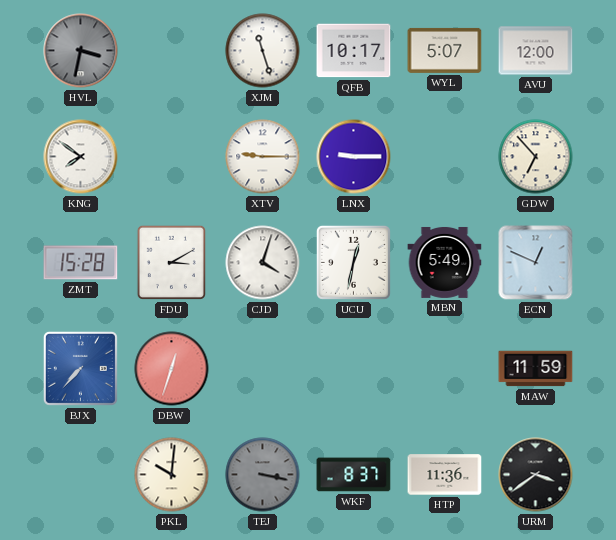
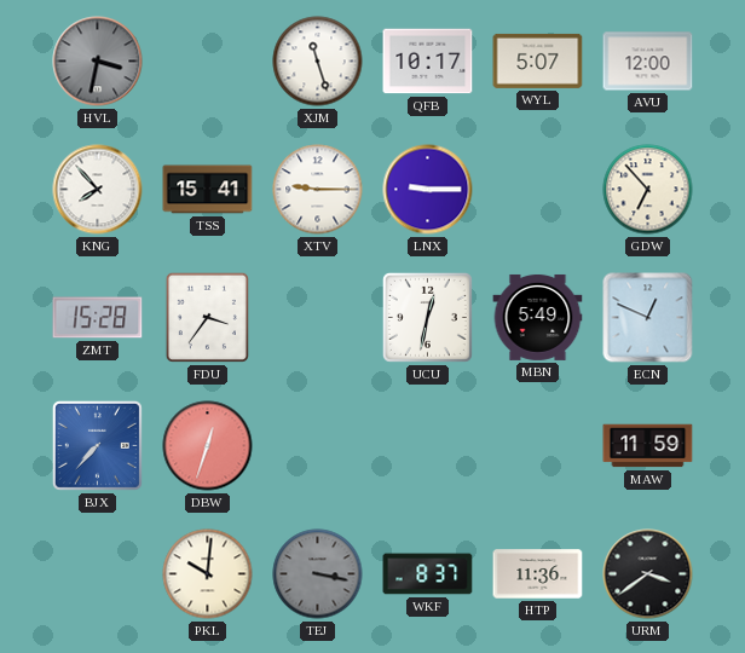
KNG: 7:51 -> 7:53
TSS: none -> 15:41
FDU: 3:10 -> 3:36
CJD: 4:03 -> none
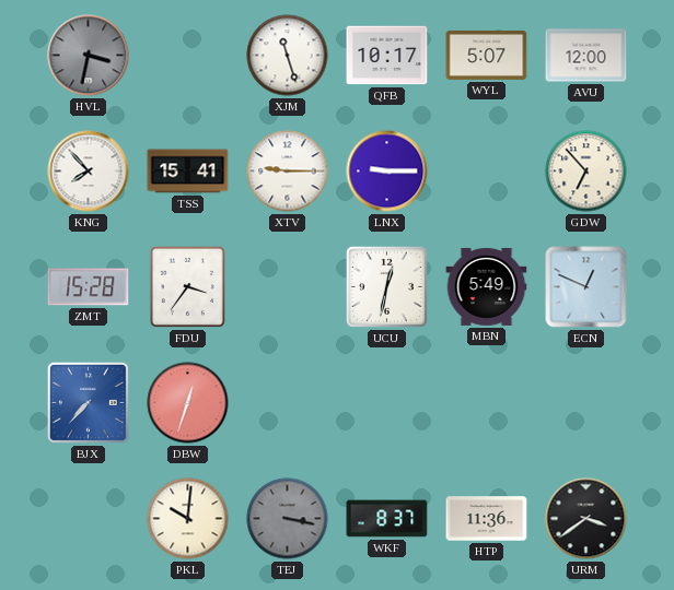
MAW: 11:59 -> none
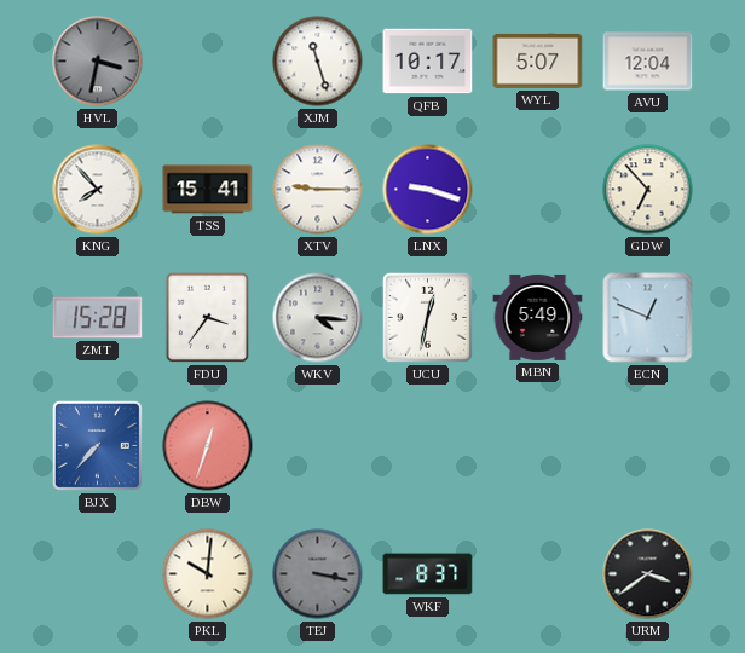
AVU: 12:00 -> 12:04
LNX: 9:15 -> 9:18
WKV: none -> 4:16
HTP: 11:36 -> none
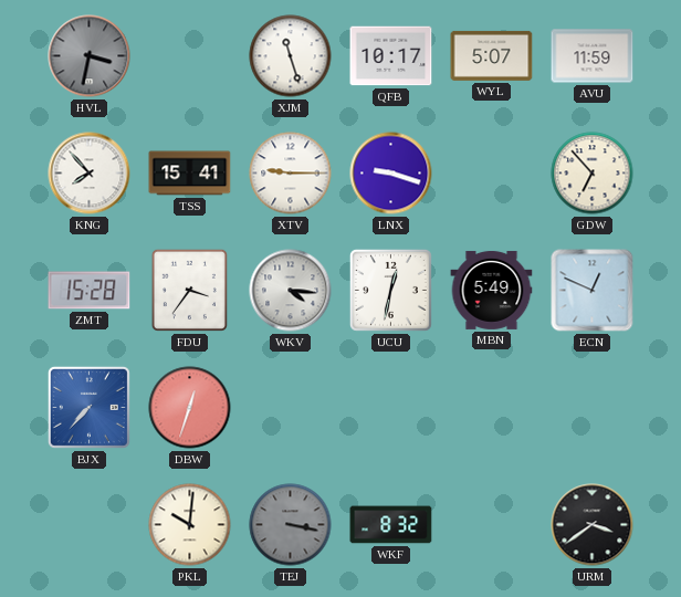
AVU: 12:04 -> 11:59
WKF: 8:37 -> 8:32
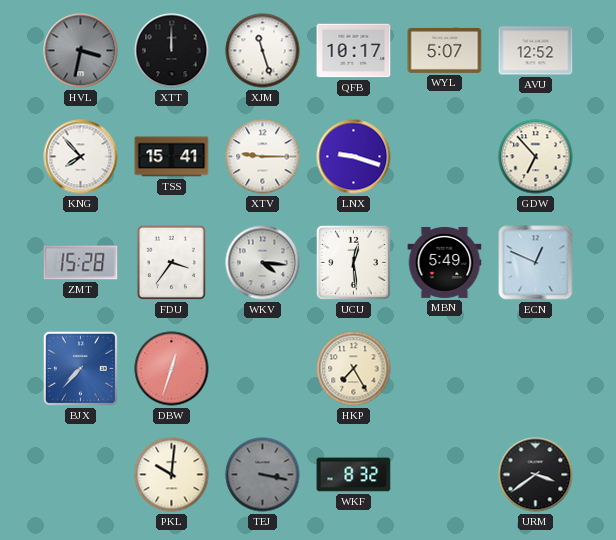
XTT: none -> 12:00
AVU: 11:59 -> 12:52
UCU: 12:32 -> 12:29
HKP: none -> 7:25
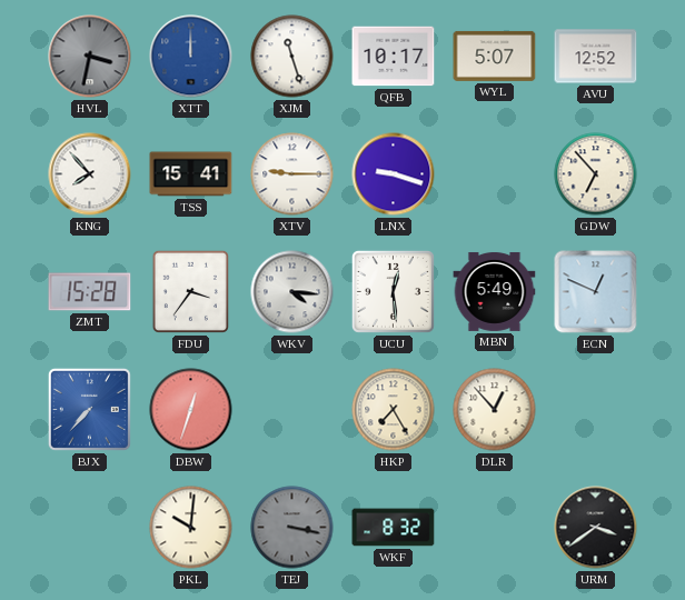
XTT dial: black -> blue
DLR: none -> 12:53
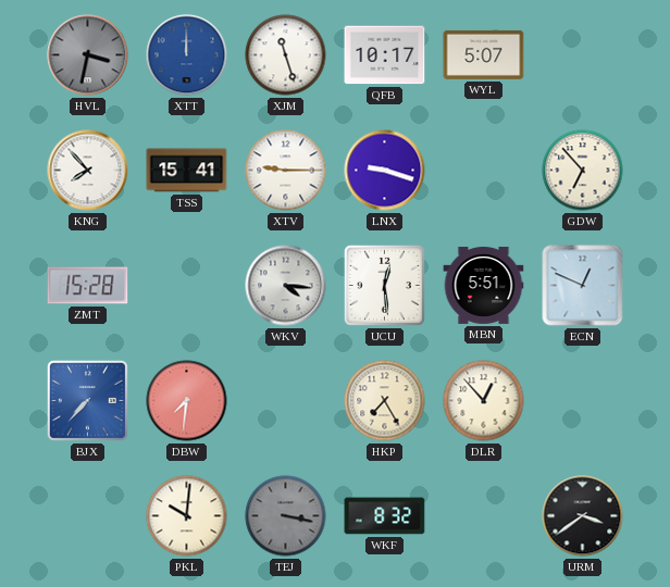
AVU: 12:52 -> none
FDU: 3:36 -> none
MBN: 5:49 -> 5:51
DBW: 12:33 -> 7:31
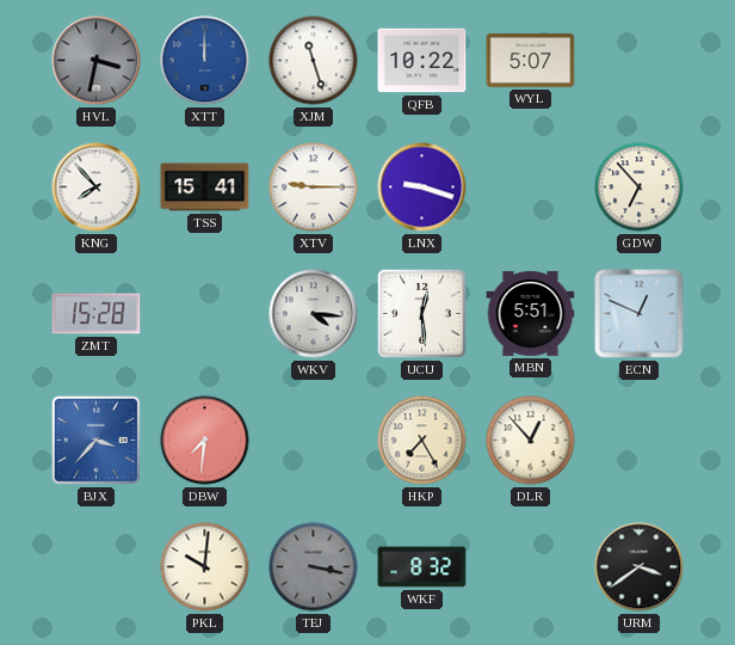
QFB: 10:17 -> 10:22
BJX: 7:37 -> 3:37
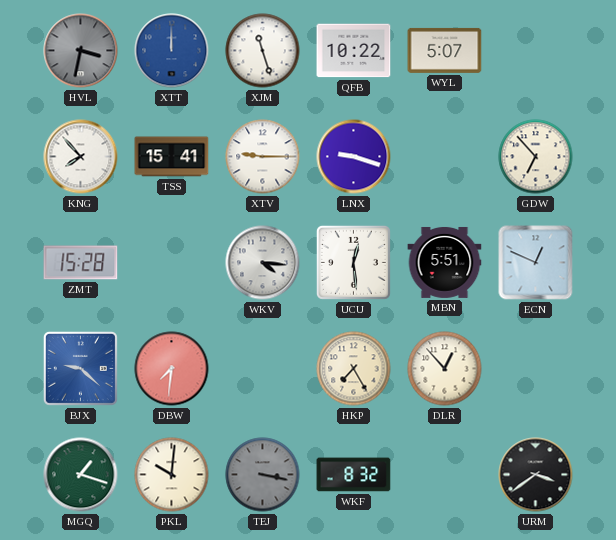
BJX: 3:37 -> 9:22
MGQ: none -> 1:18
